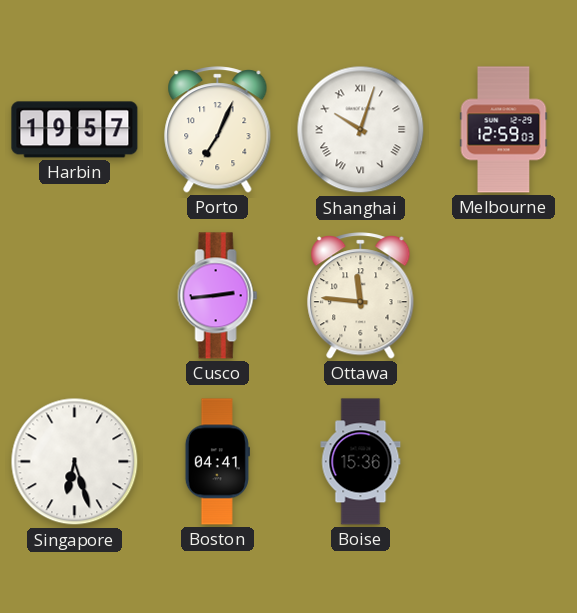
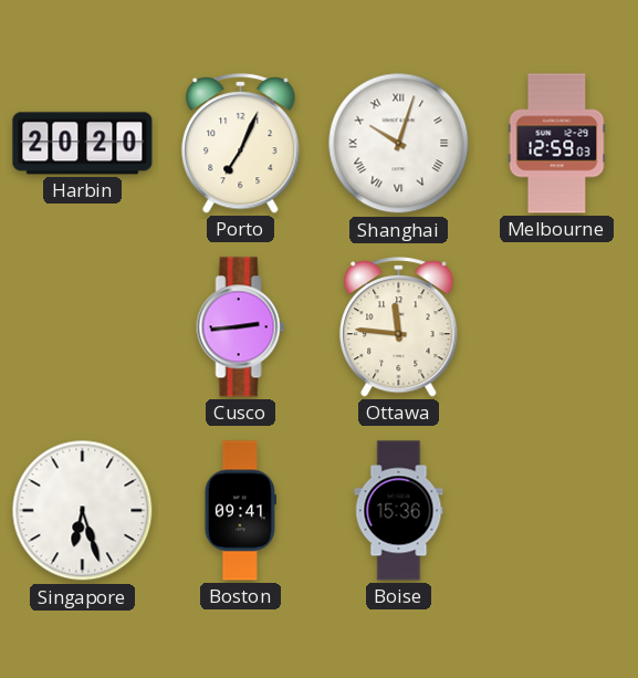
Harbin: 19:57 -> 20:20
Boston: 04:41 -> 09:41
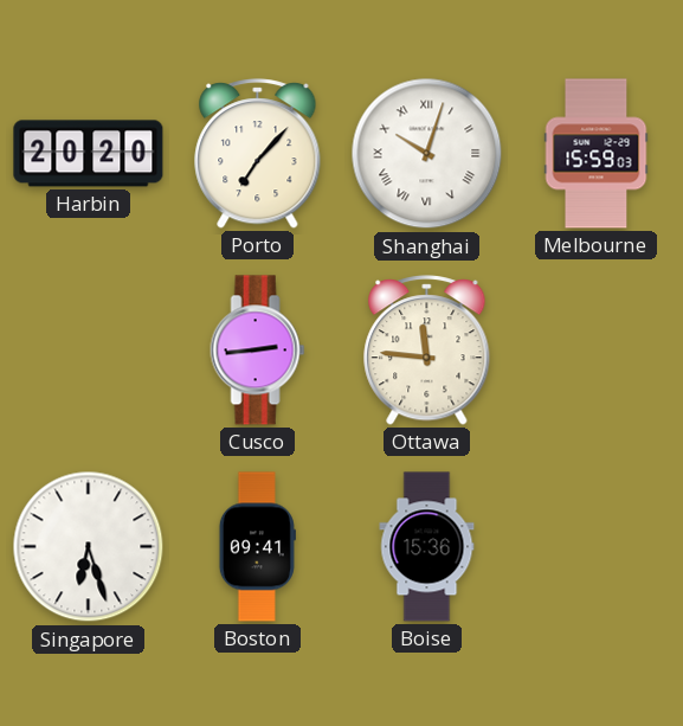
Porto: 7:04 -> 7:07
Melbourne: 12:59 -> 15:59
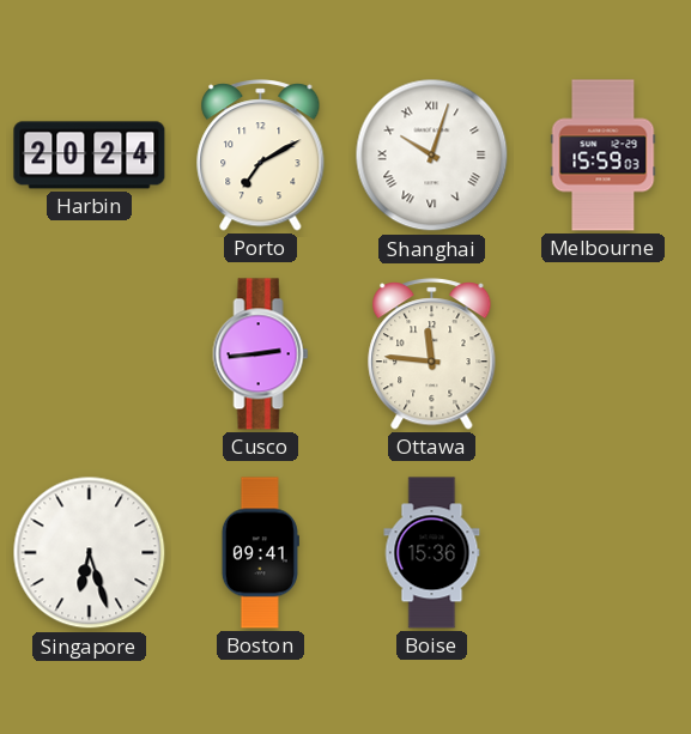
Harbin: 20:20 -> 20:24
Porto: 7:07 -> 7:10
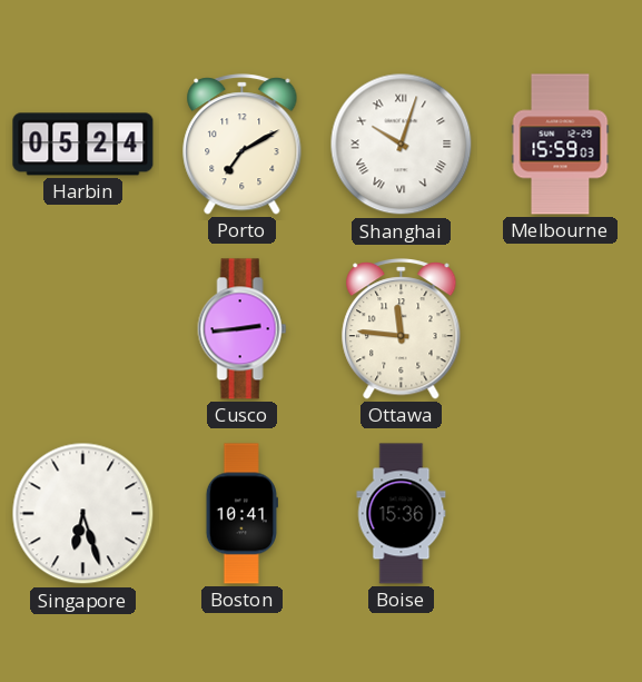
Harbin: 20:24 -> 05:24
Boston: 09:41 -> 10:41
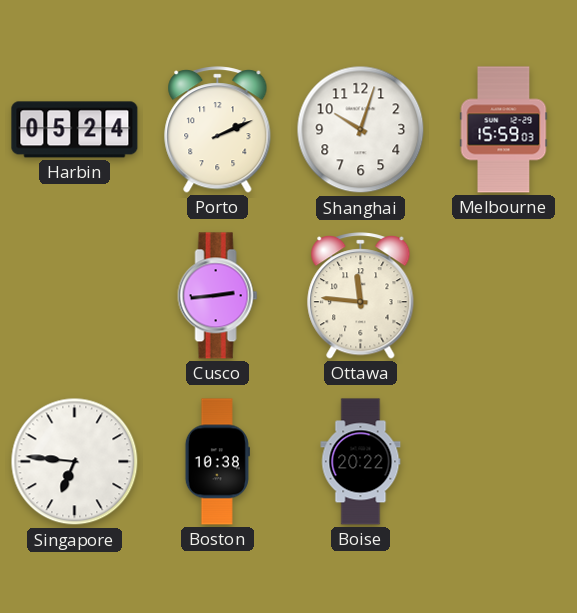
Porto: 7:10 -> 2:11
Shanghai numerals: Roman -> Arabic
Singapore: 6:27 -> 6:46
Boston: 10:41 -> 10:38
Boise: 15:36 -> 20:22
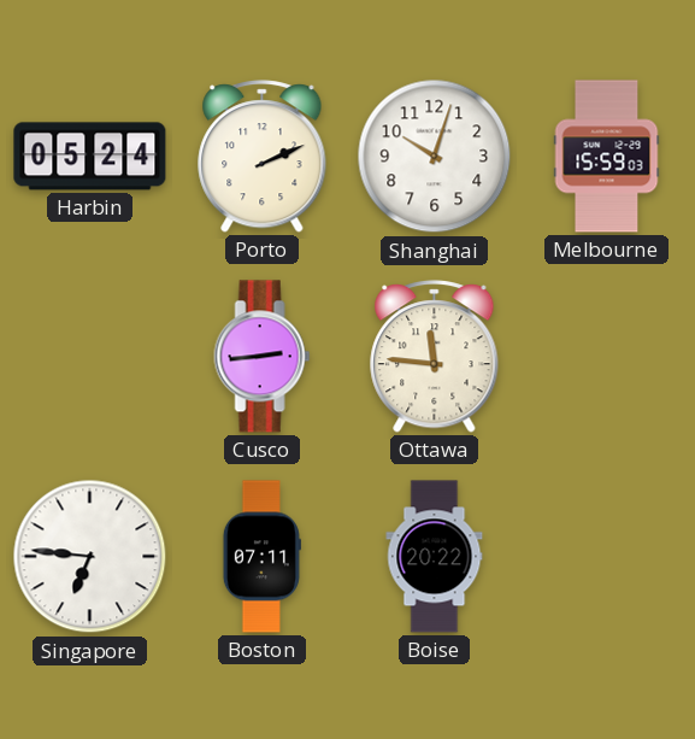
Boston: 10:38 -> 07:11
